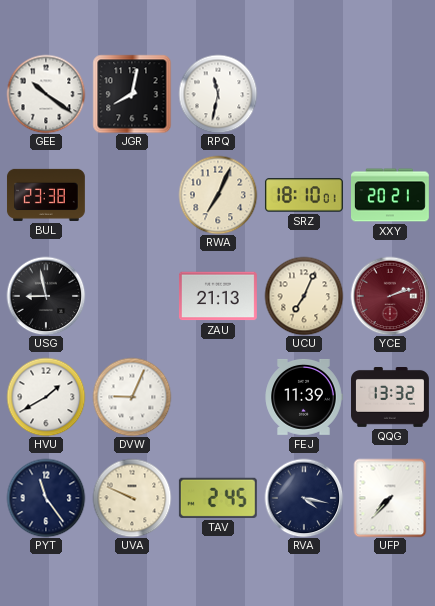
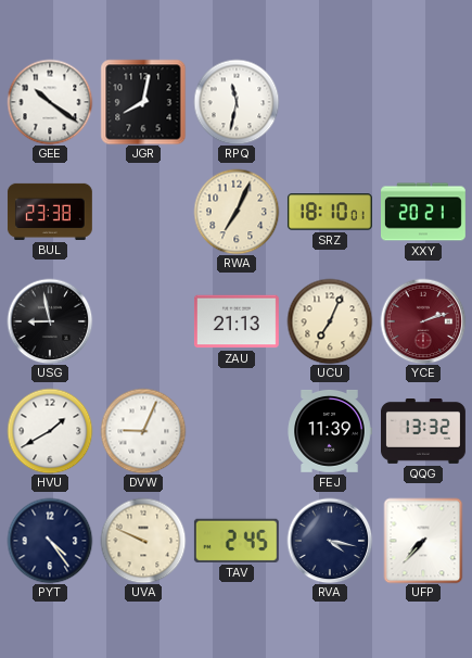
PYT: 11:24 -> 4:24
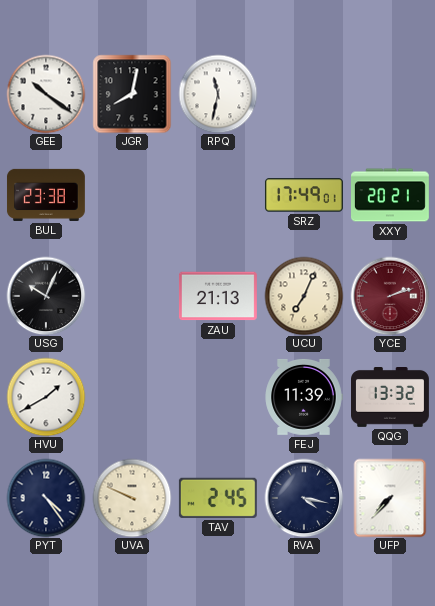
RWA: 7:04 -> none
SRZ: 18:10 -> 17:49
USG: 8:58 -> 10:04
DVW: 9:04 -> none
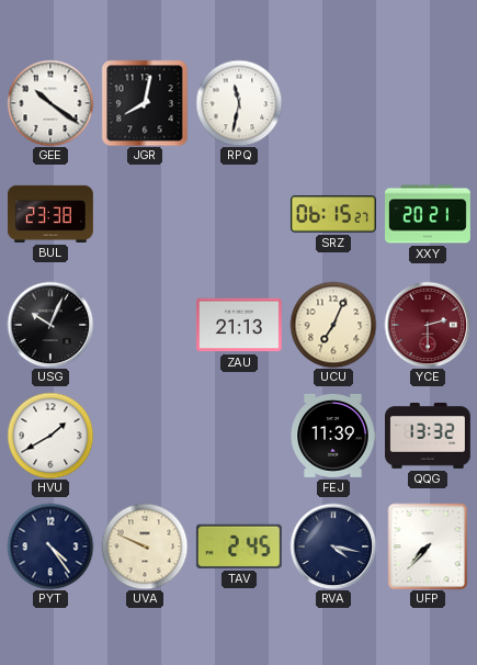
SRZ: 17:49 -> 06:15
YCE: 2:12 -> 2:30
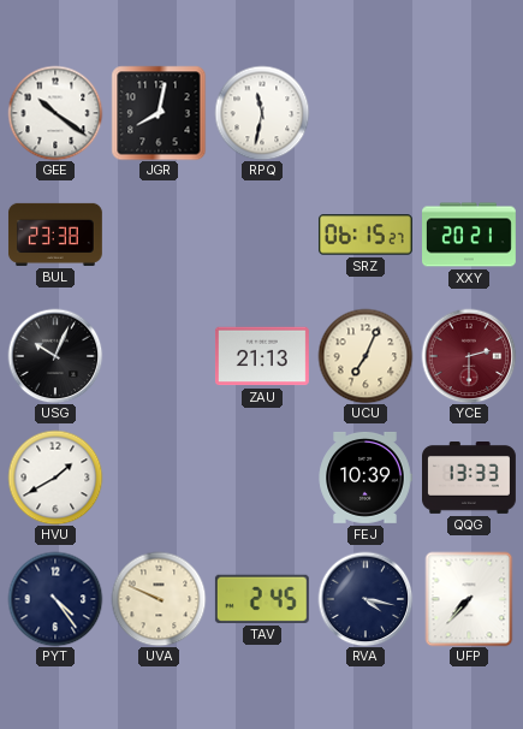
FEJ: 11:39 -> 10:39
QQG: 13:32 -> 13:33
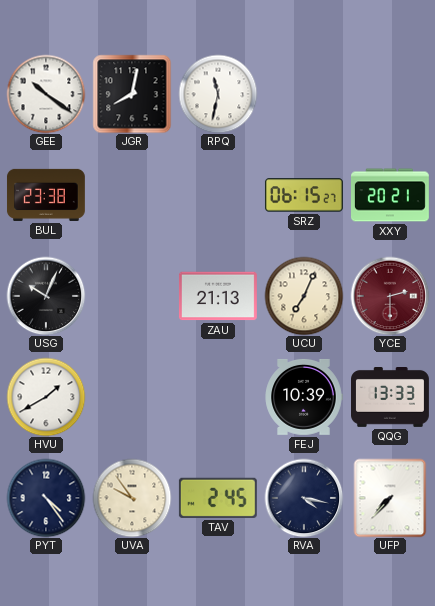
UVA: 9:49 -> 9:54
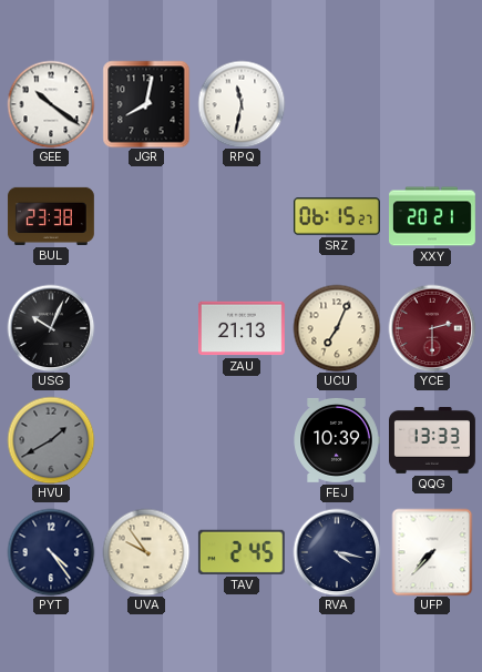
HVU dial: white -> grey
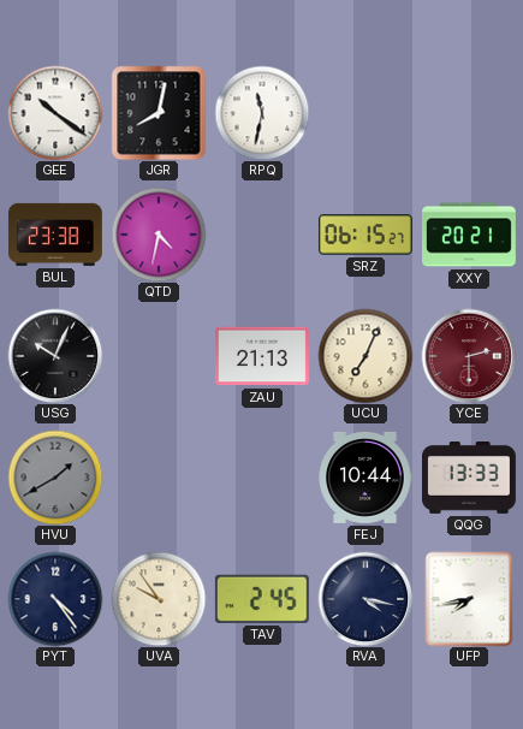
QTD: none -> 4:32
FEJ: 10:39 -> 10:44
UFP: 7:37 -> 7:43
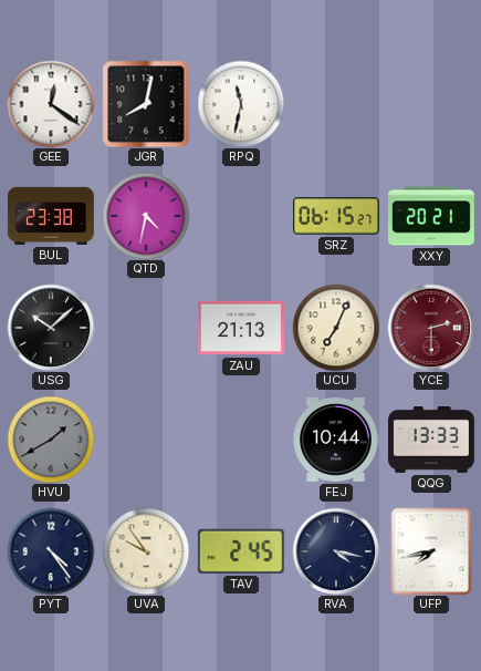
GEE: 10:21 -> 12:21
USG: 10:04 -> 10:08
